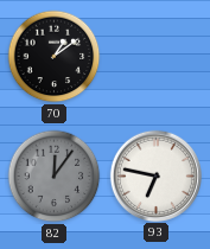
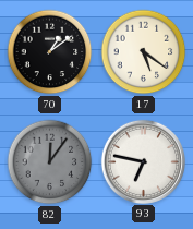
17: none -> 5:21
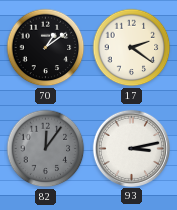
17: 5:21 -> 2:21
93: 6:47 -> 3:13
